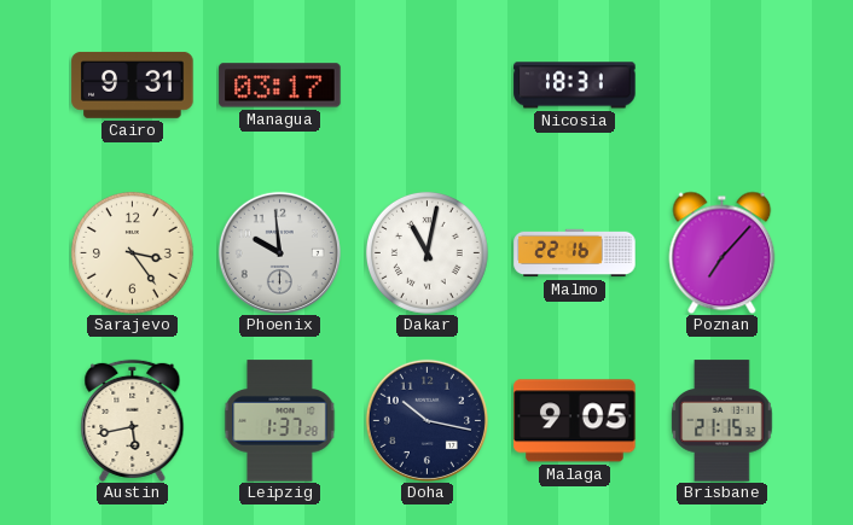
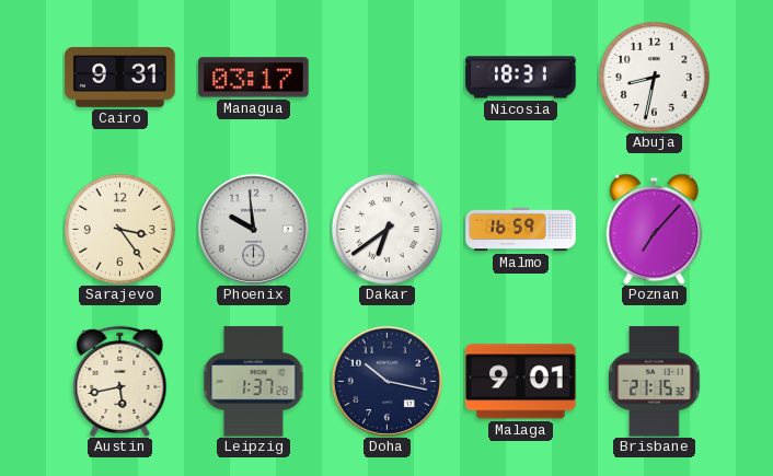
Abuja: none -> 8:32
Dakar: 11:02 -> 6:39
Malmo: 22:16 -> 16:59
Malaga: 9:05 -> 9:01
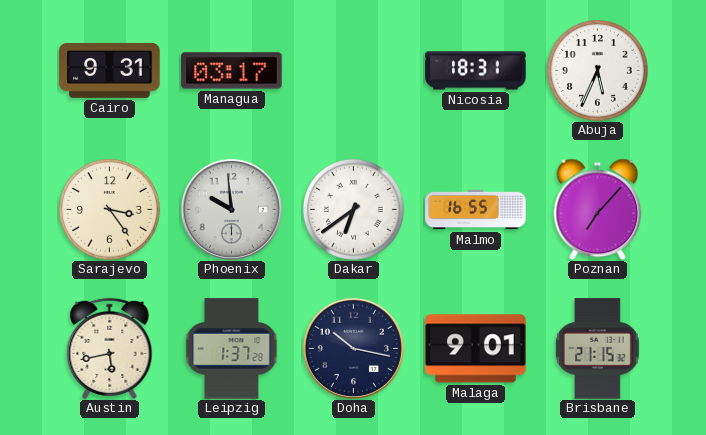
Abuja: 8:32 -> 5:34
Malmo: 16:59 -> 16:55
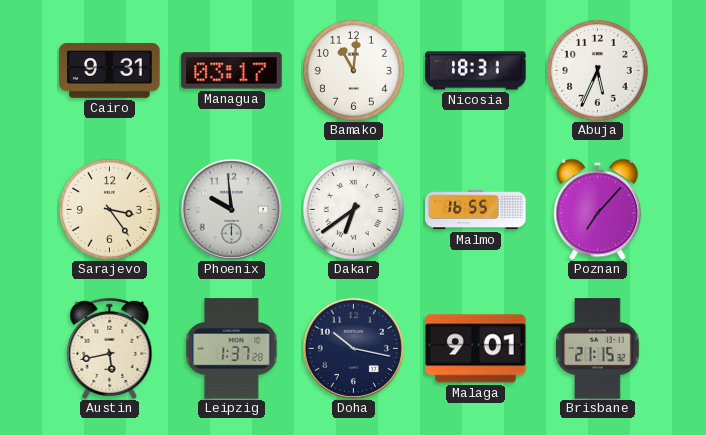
Bamako: none -> 11:01
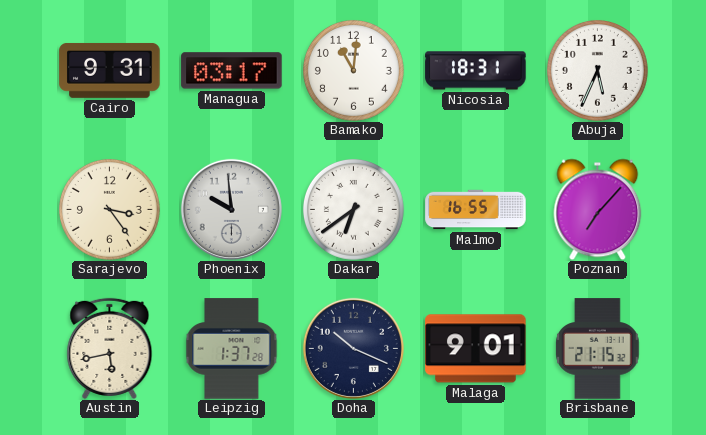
Doha: 10:17 -> 10:19
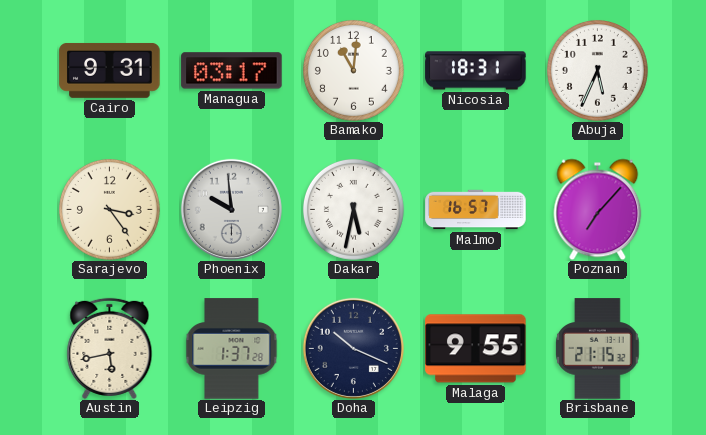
Dakar: 6:39 -> 5:32
Malmo: 16:55 -> 16:57
Malaga: 9:01 -> 9:55
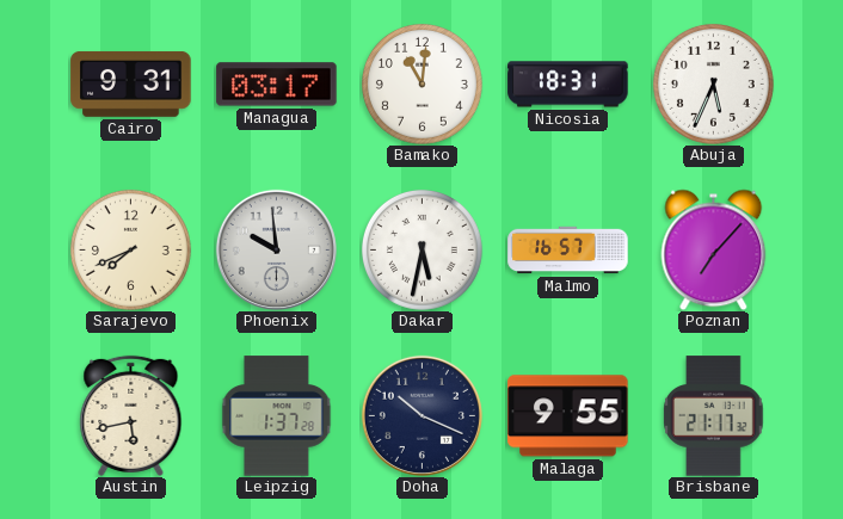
Sarajevo: 3:24 -> 7:41
Brisbane: 21:15 -> 21:17
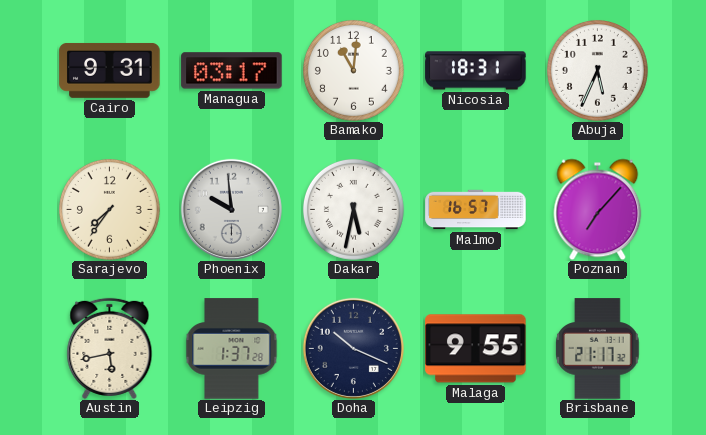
Sarajevo: 7:41 -> 7:36
